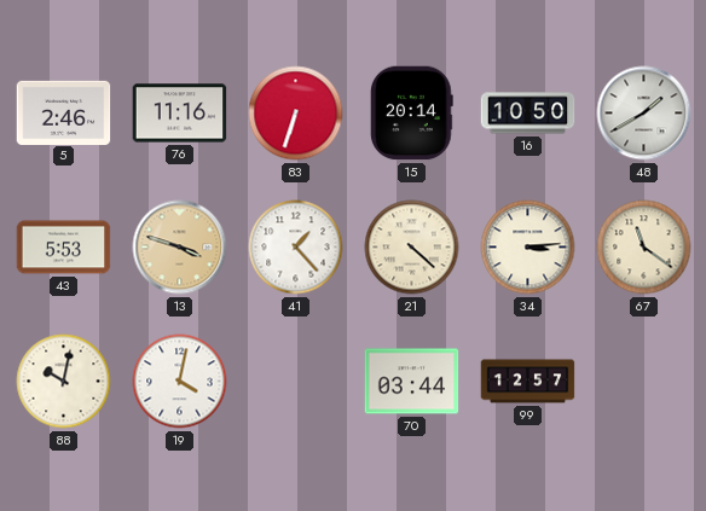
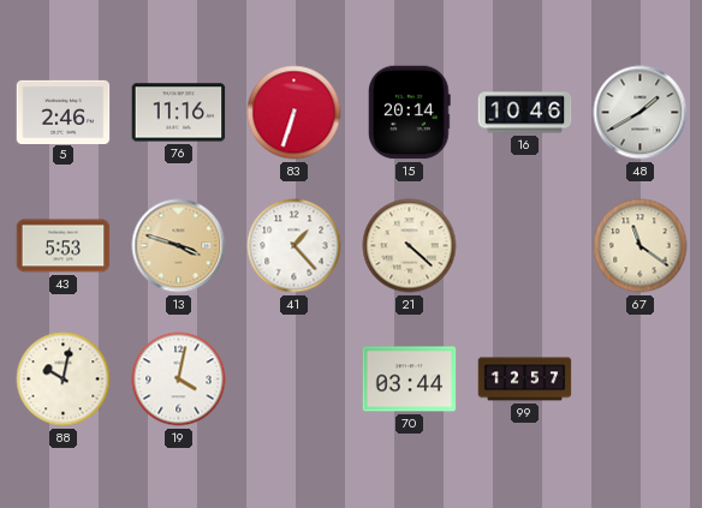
16: 10:50 -> 10:46
34: 3:14 -> none
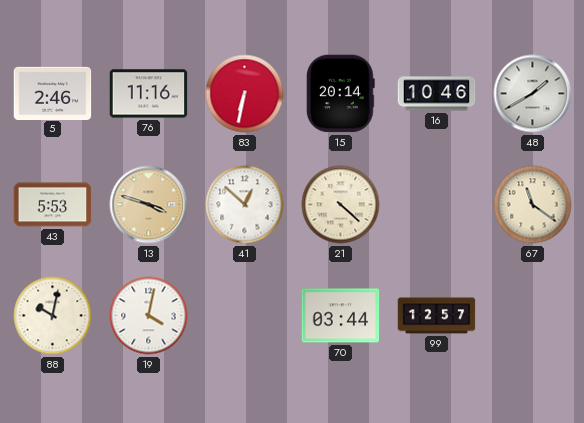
83: 6:33 -> 6:32
41: 1:23 -> 12:52
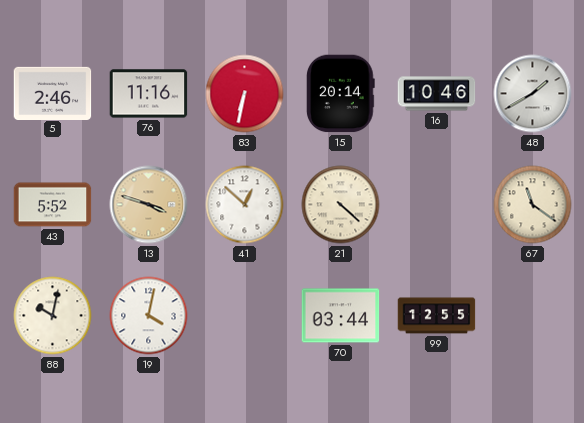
43: 5:53 -> 5:52
99: 12:57 -> 12:55
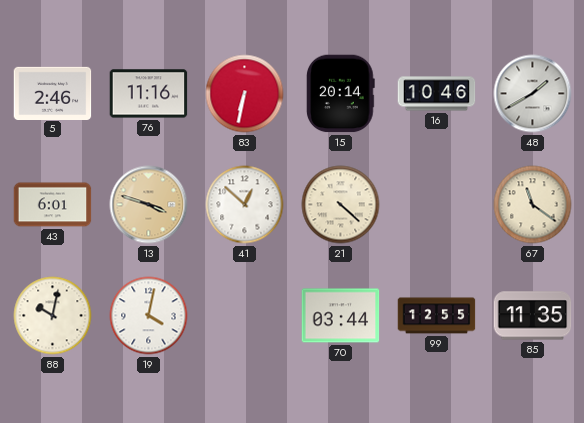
43: 5:52 -> 6:01
85: none -> 11:35
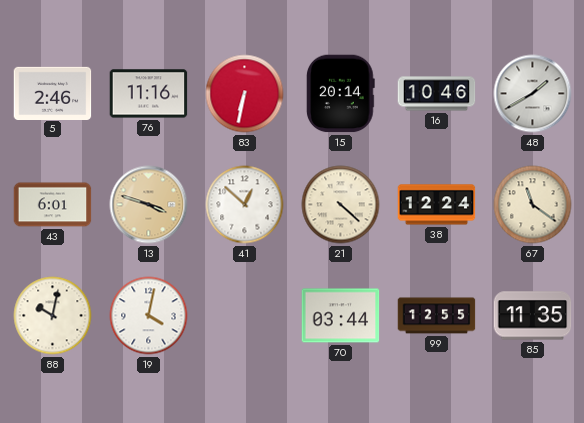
38: none -> 12:24
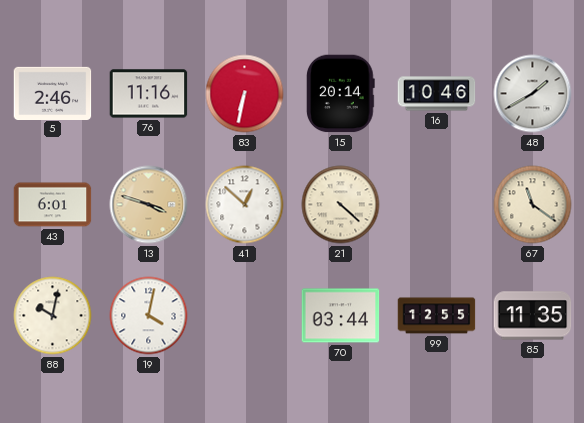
38: 12:24 -> none
